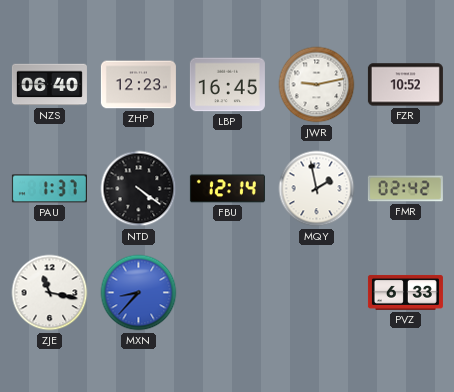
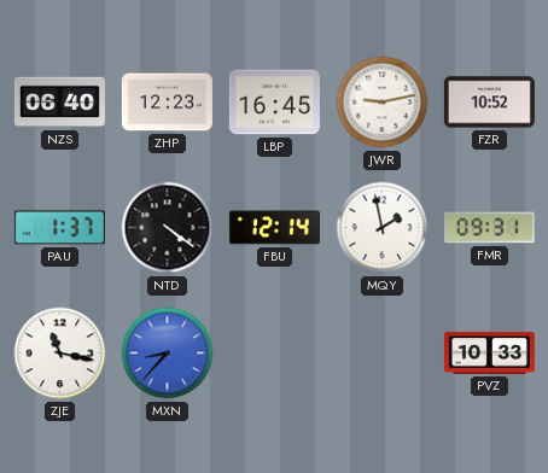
FMR: 02:42 -> 09:31
PVZ: 6:33 -> 10:33
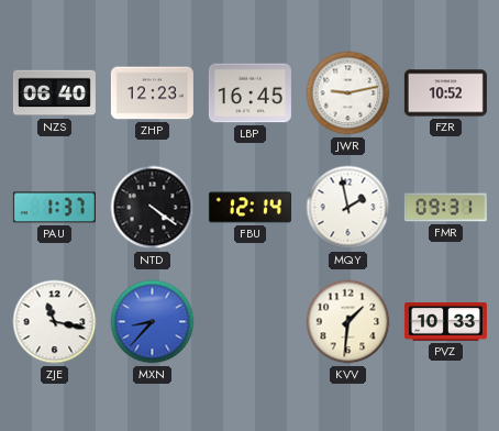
KVV: none -> 1:31
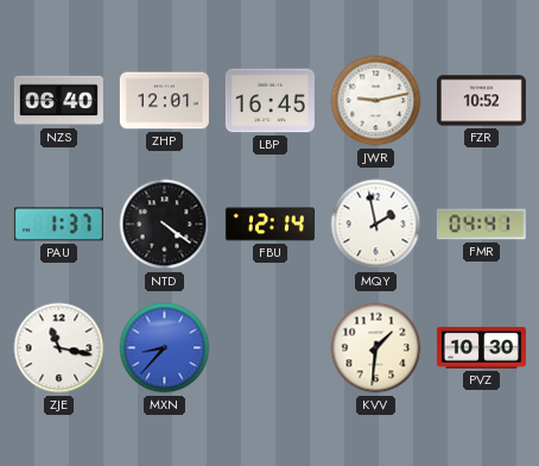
ZHP: 12:23 -> 12:01
FMR: 09:31 -> 04:41
PVZ: 10:33 -> 10:30
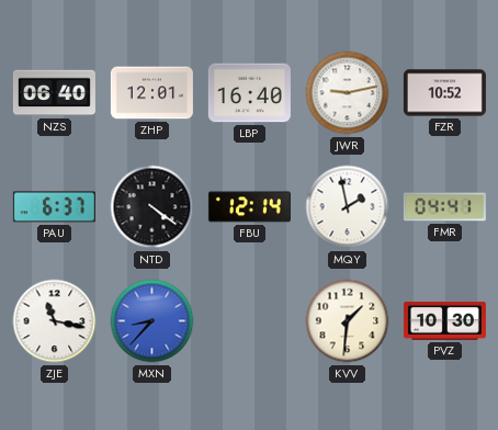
LBP: 16:45 -> 16:40
PAU: 1:37 -> 6:37
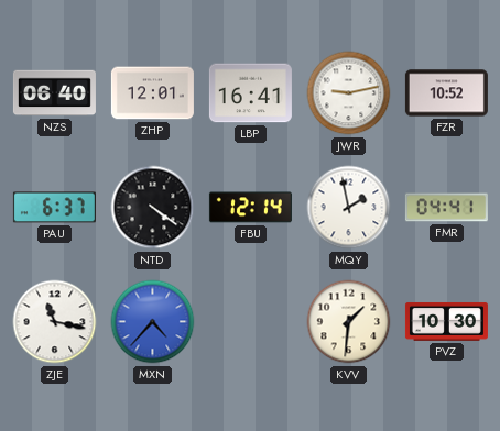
LBP: 16:40 -> 16:41
MXN: 8:37 -> 4:37
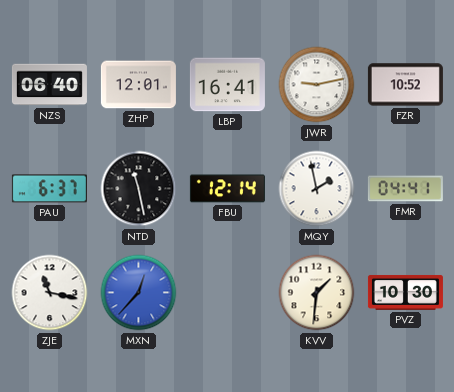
NTD: 4:21 -> 11:28
MXN: 4:37 -> 12:37
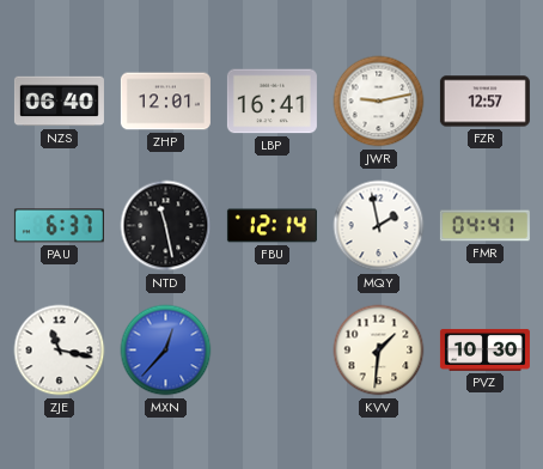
FZR: 10:52 -> 12:57
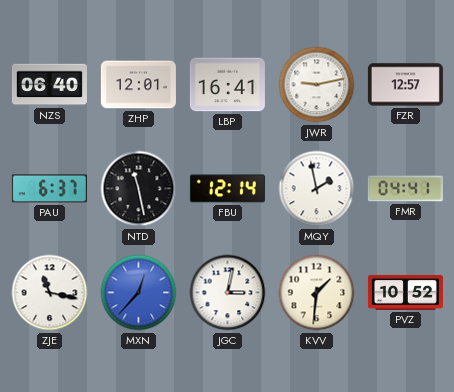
JGC: none -> 3:02
PVZ: 10:30 -> 10:52
